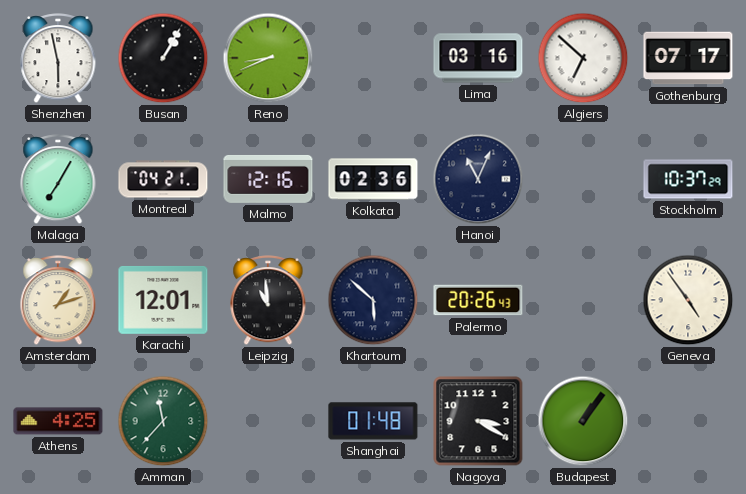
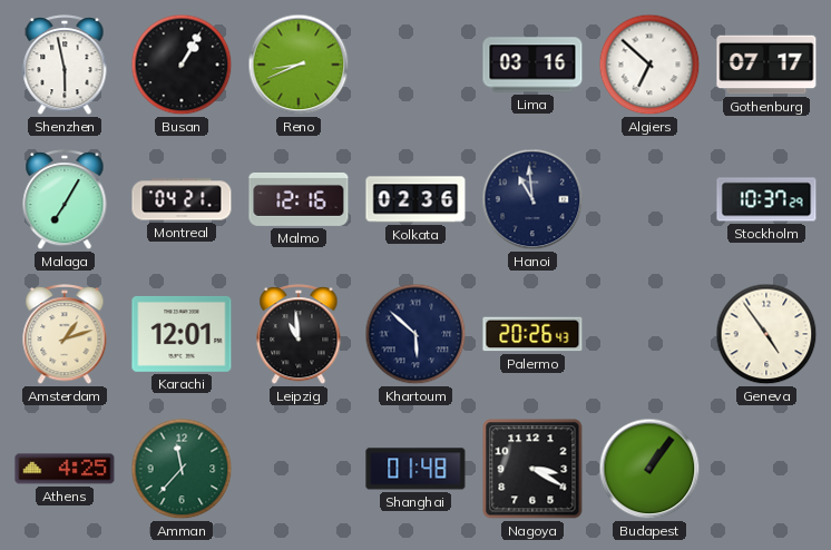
Hanoi: 11:04 -> 10:59
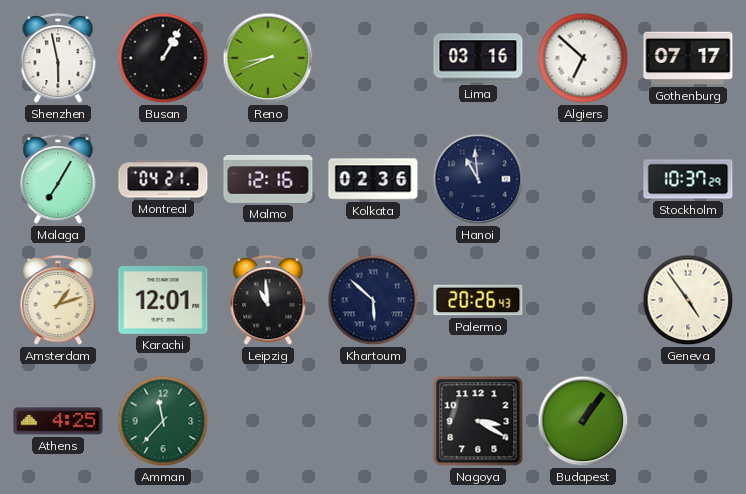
Shanghai: 01:48 -> none
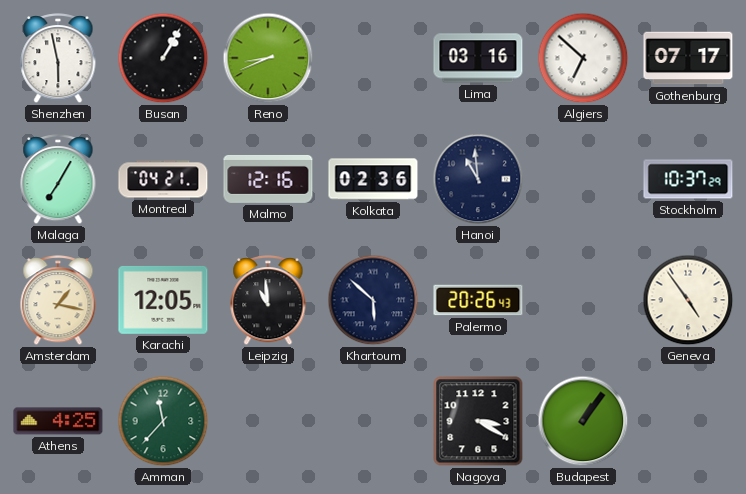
Amsterdam: 1:12 -> 1:17
Karachi: 12:01 -> 12:05
